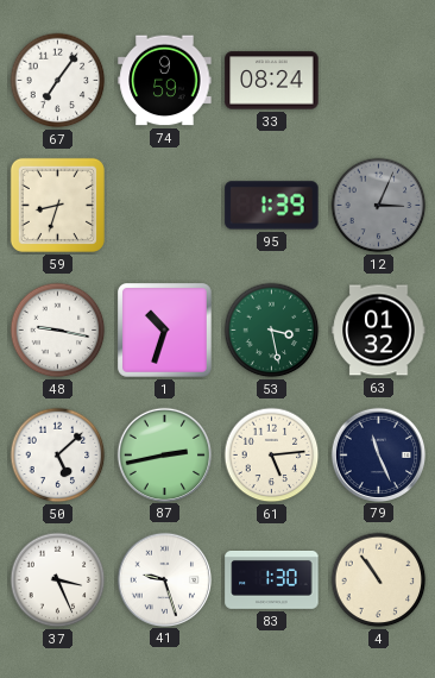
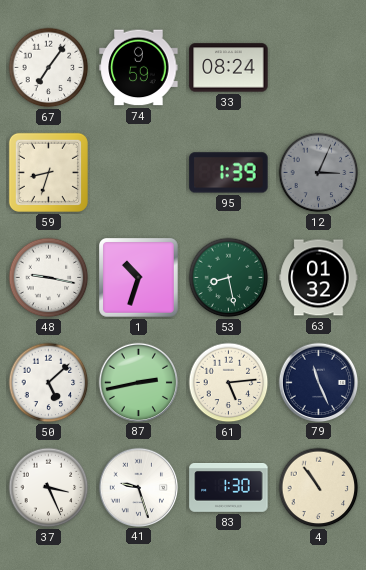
53: 3:28 -> 8:28
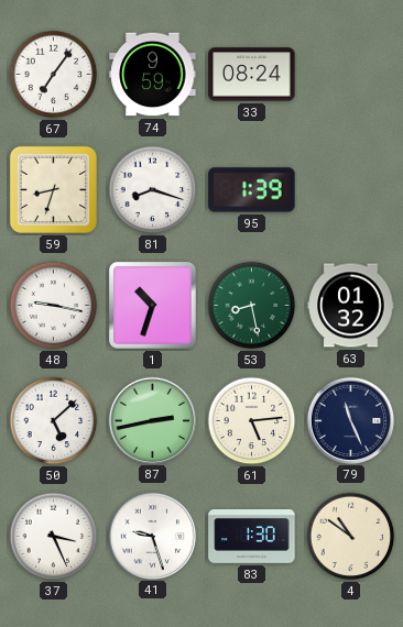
81: none -> 8:18
12: 3:04 -> none
4: 10:54 -> 10:51
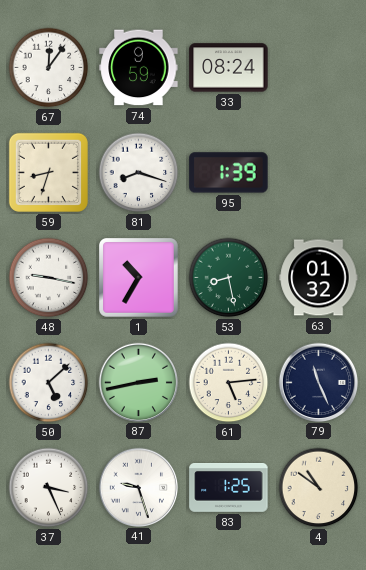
67: 7:06 -> 12:06
1: 10:33 -> 10:35
83: 1:30 -> 1:25
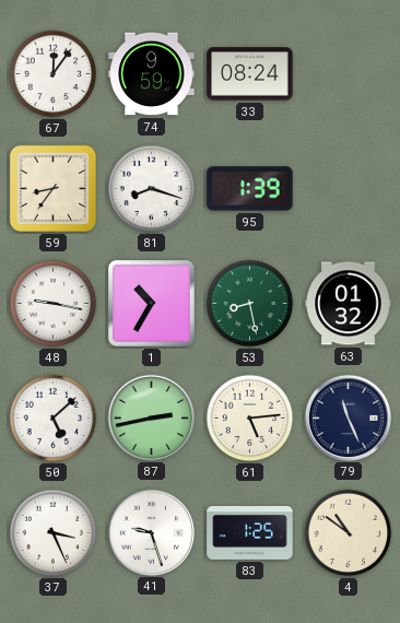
59: 8:33 -> 8:36
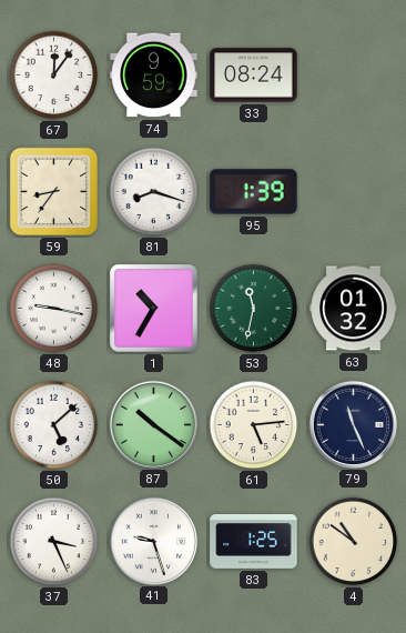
53: 8:28 -> 11:32
87: 2:43 -> 10:21
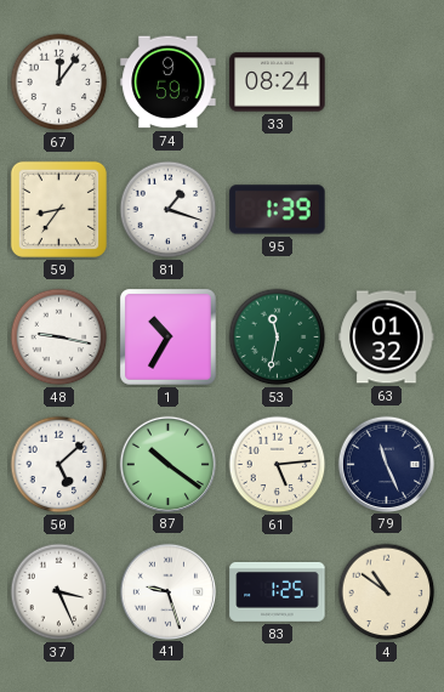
81: 8:18 -> 1:18
